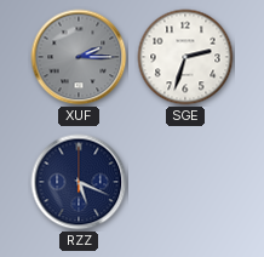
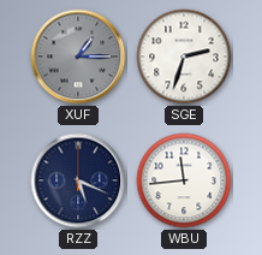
XUF: 2:15 -> 1:15
WBU: none -> 11:44
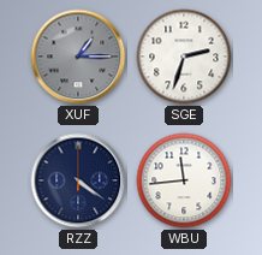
RZZ: 5:19 -> 4:21
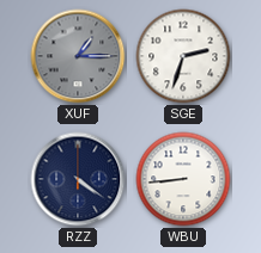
WBU: 11:44 -> 8:44
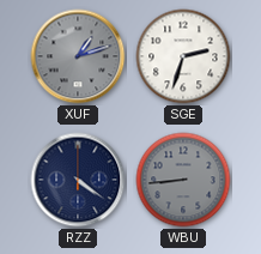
XUF: 1:15 -> 1:12
WBU dial: white -> grey
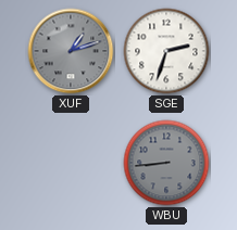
RZZ: 4:21 -> none
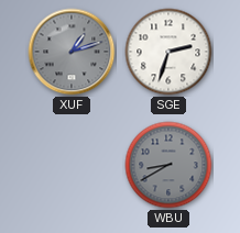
WBU: 8:44 -> 8:40
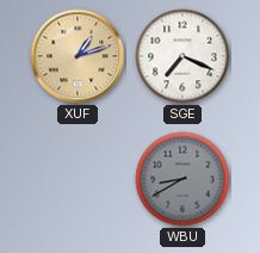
XUF dial: grey -> champagne
SGE: 2:33 -> 7:19
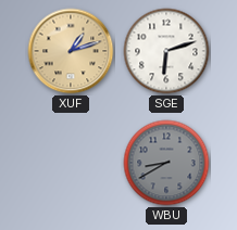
SGE: 7:19 -> 6:12
